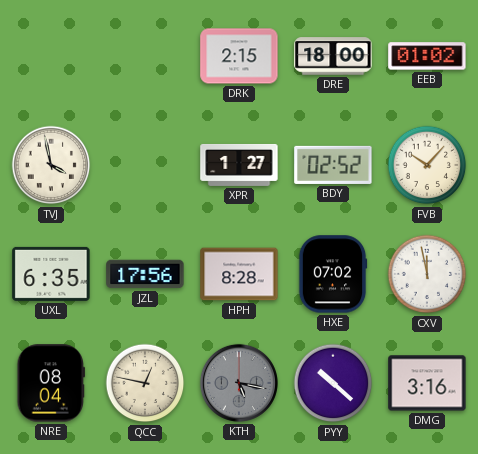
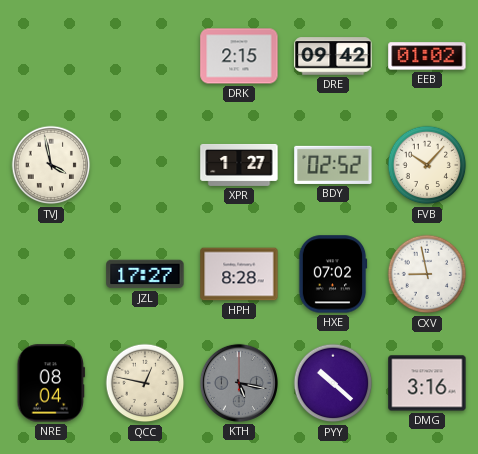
DRE: 18:00 -> 09:42
UXL: 6:35 -> none
JZL: 17:56 -> 17:27
CXV: 11:58 -> 8:58
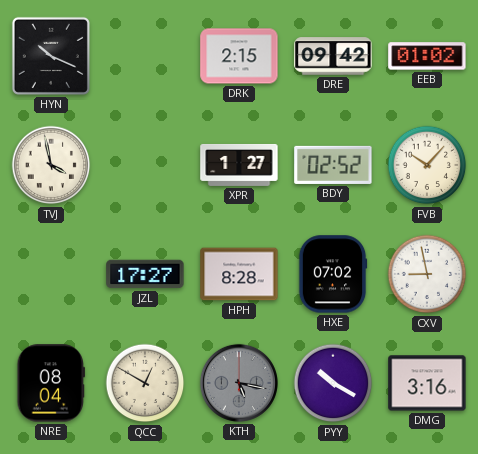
HYN: none -> 10:19
QCC: 12:47 -> 12:50
PYY: 10:22 -> 10:20
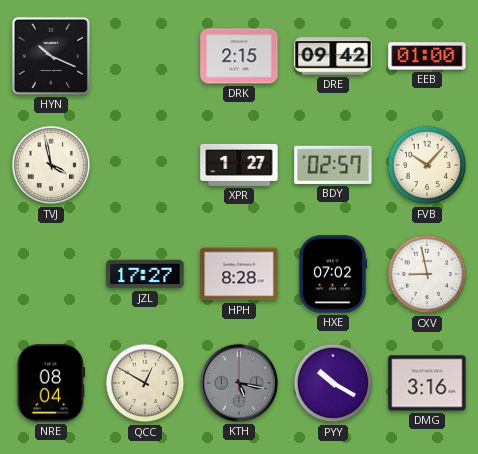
EEB: 01:02 -> 01:00
BDY: 02:52 -> 02:57
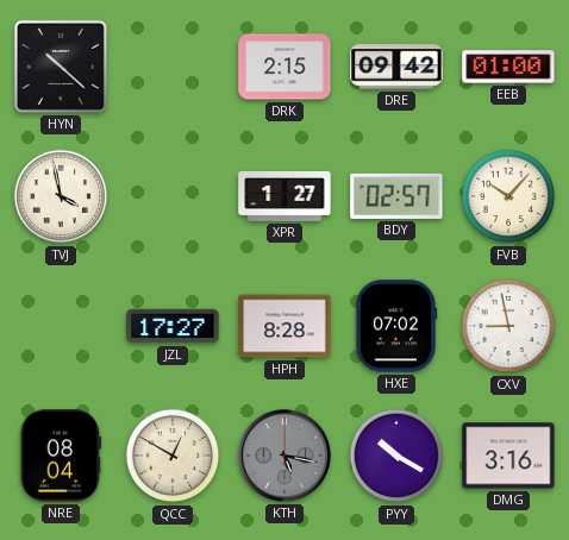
HYN: 10:19 -> 10:22
